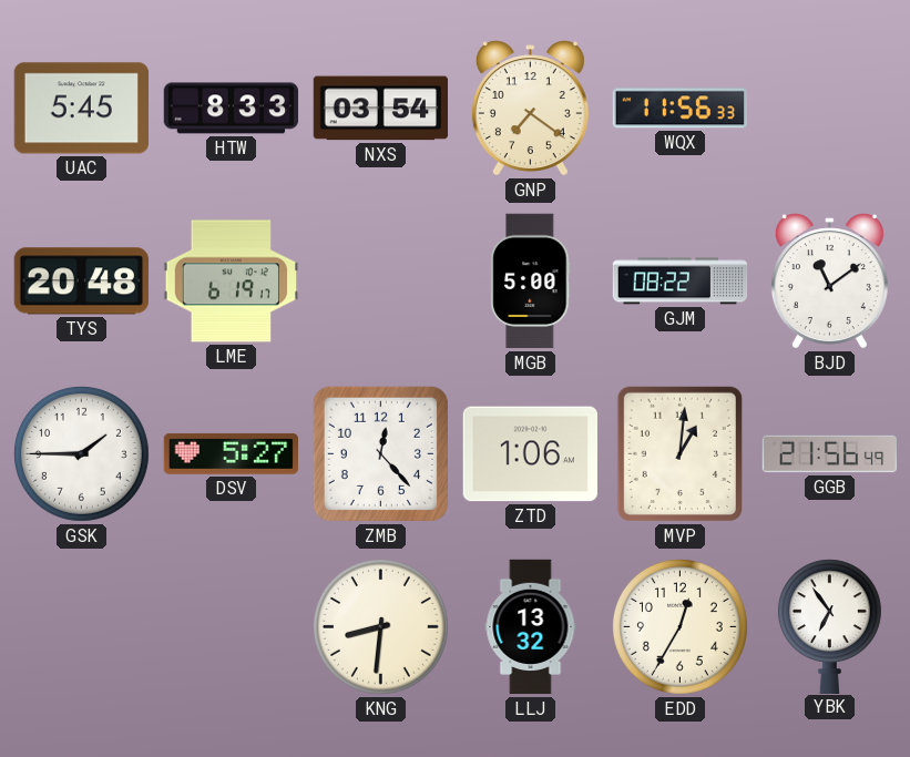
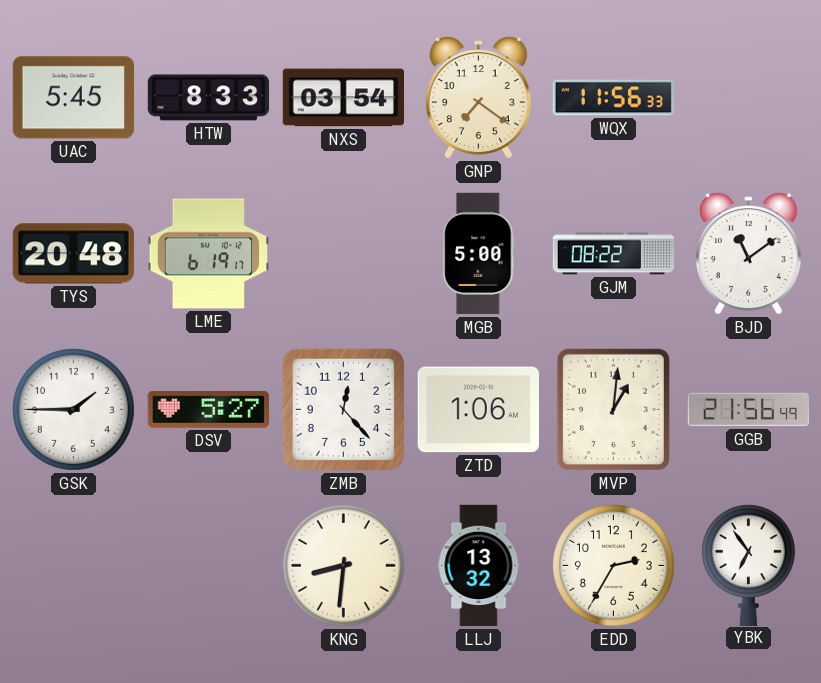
EDD: 12:35 -> 2:35
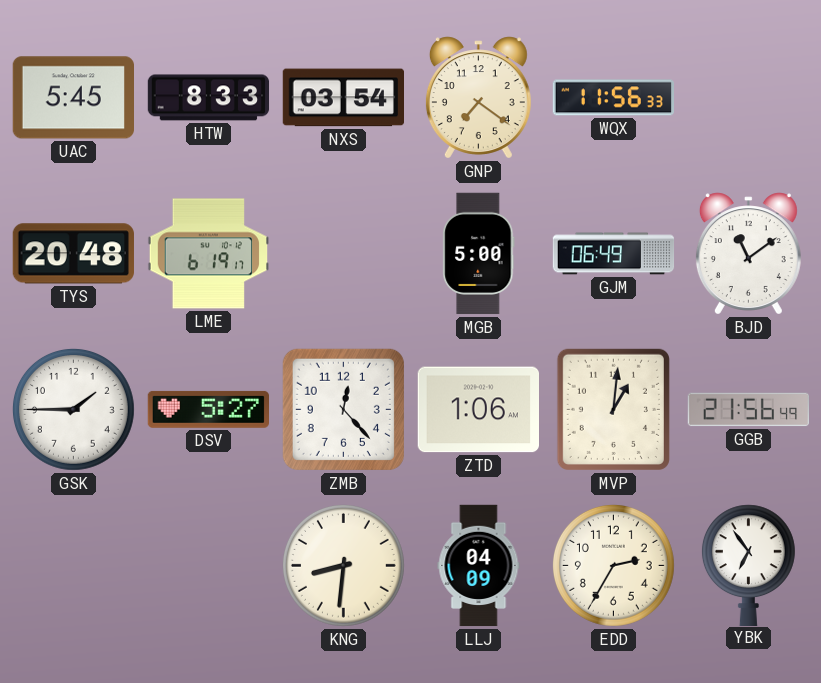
GJM: 08:22 -> 06:49
LLJ: 13:32 -> 04:09
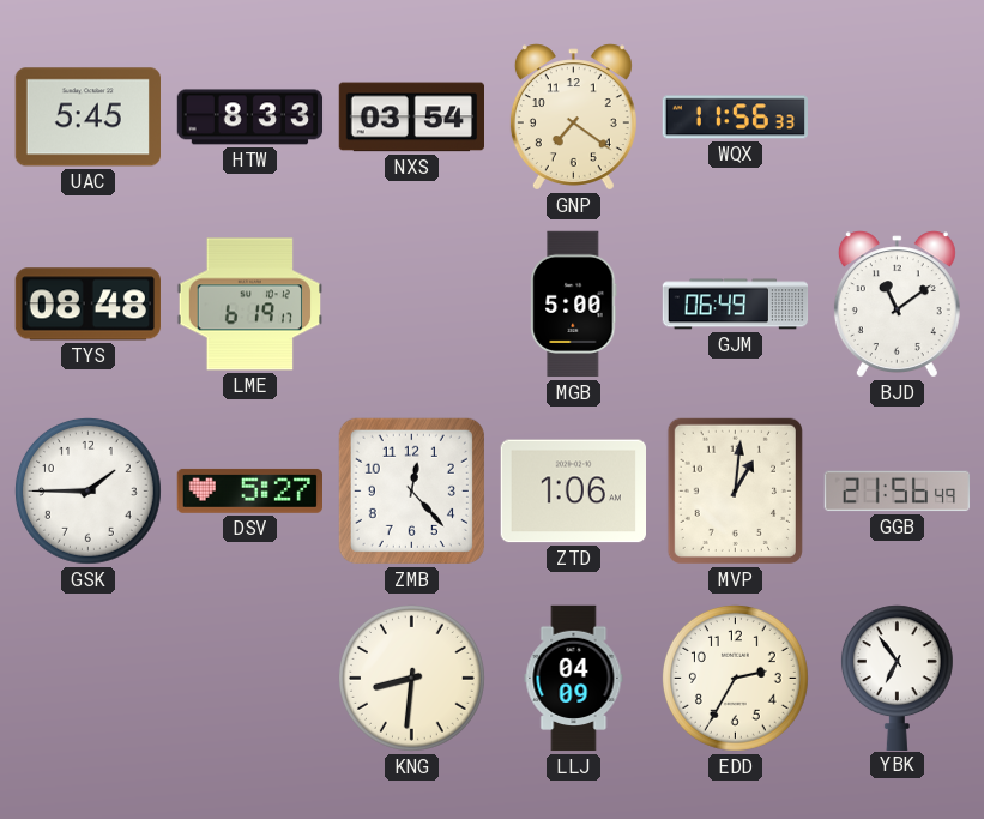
TYS: 20:48 -> 08:48
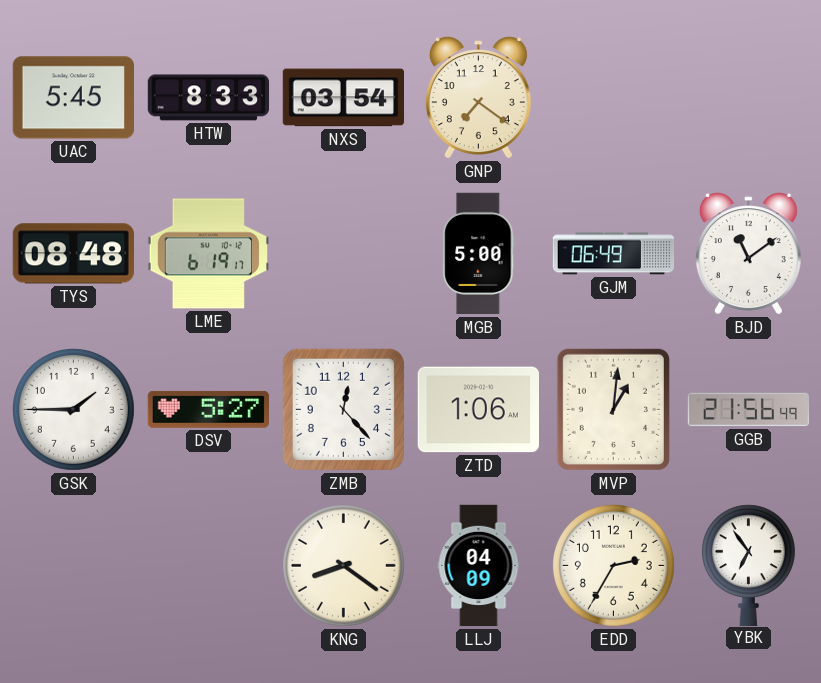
WQX: 11:56 -> none
KNG: 8:31 -> 8:21
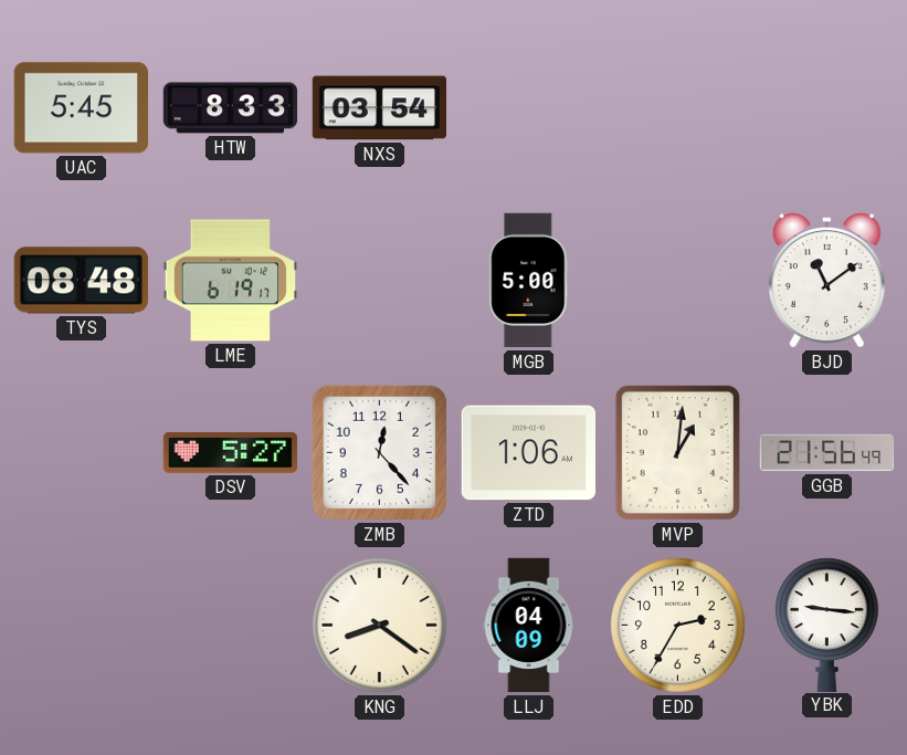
GNP: 7:21 -> none
GJM: 06:49 -> none
GSK: 1:45 -> none
YBK: 6:54 -> 9:16
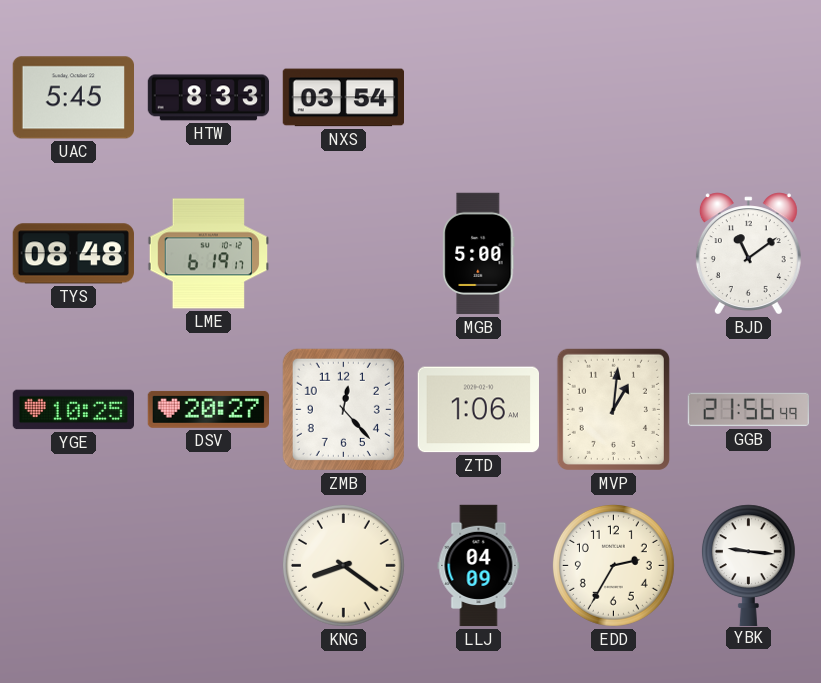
YGE: none -> 10:25
DSV: 5:27 -> 20:27
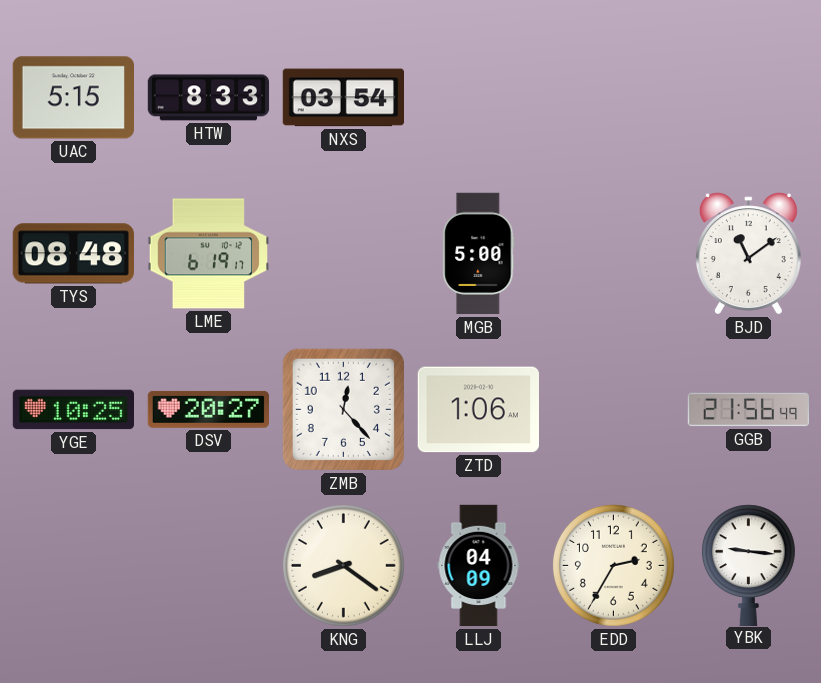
UAC: 5:45 -> 5:15
MVP: 1:01 -> none
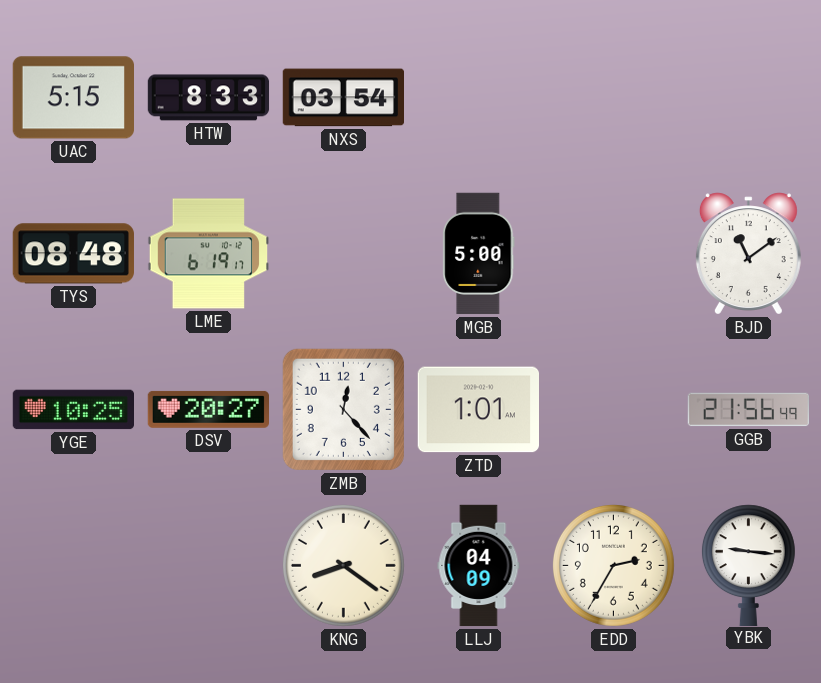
ZTD: 1:06 -> 1:01
